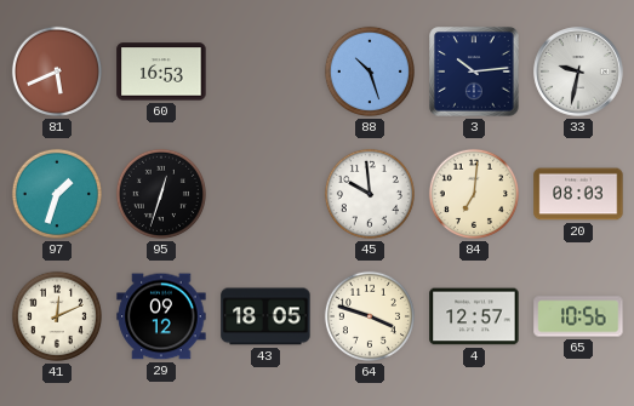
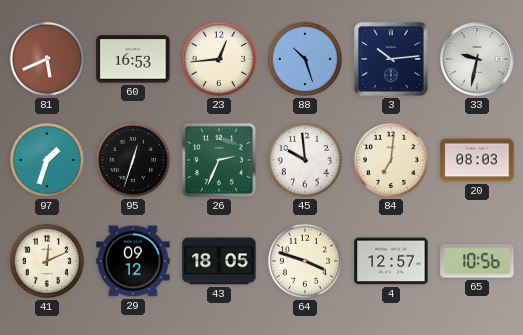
23: none -> 12:44
26: none -> 2:34
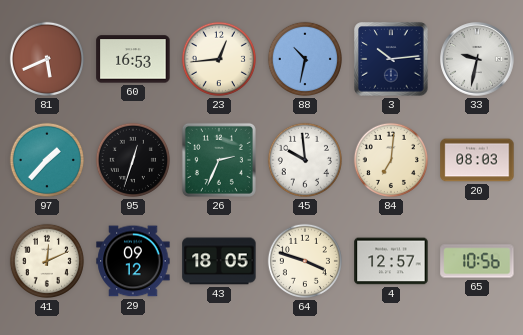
88: 10:27 -> 10:32
97: 1:33 -> 1:37
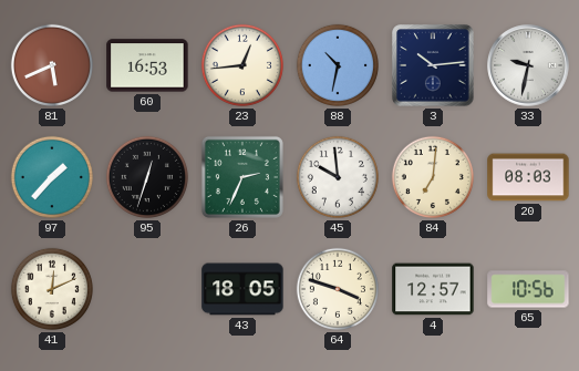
29: 09:12 -> none
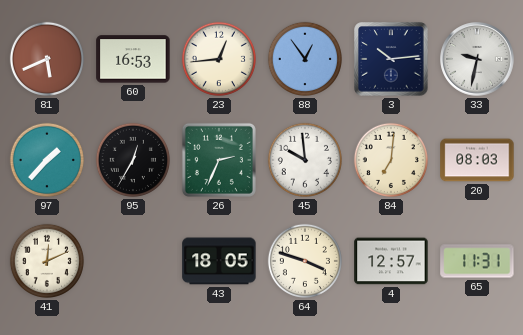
88: 10:32 -> 12:54
95: 12:33 -> 12:35
65: 10:56 -> 11:31
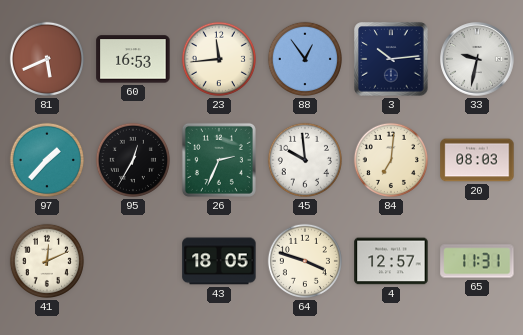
23: 12:44 -> 11:44
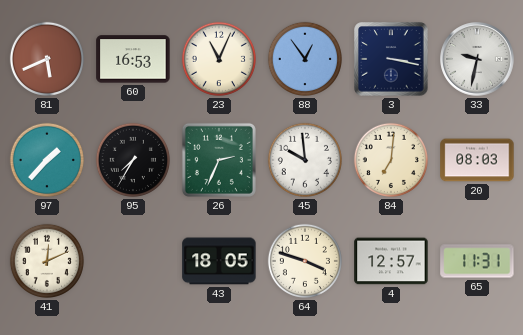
23: 11:44 -> 11:04
3: 10:14 -> 3:17
95: 12:35 -> 7:35
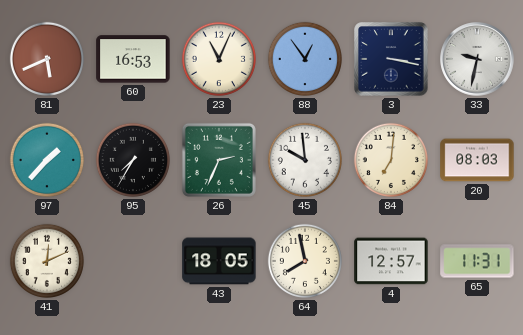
64: 3:48 -> 7:58
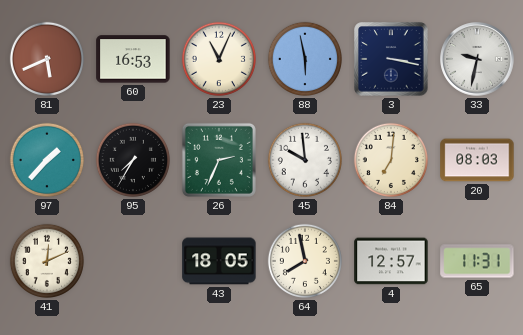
88: 12:54 -> 5:58
